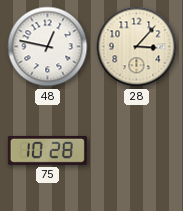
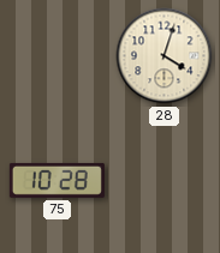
48: 12:47 -> none
28: 3:07 -> 4:03
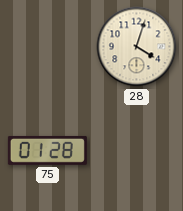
75: 10:28 -> 01:28
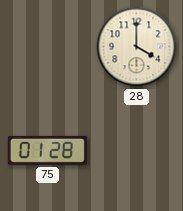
28: 4:03 -> 4:00
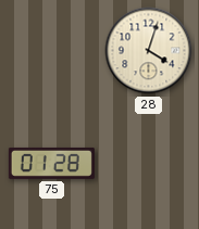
28: 4:00 -> 4:03
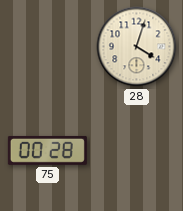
75: 01:28 -> 00:28
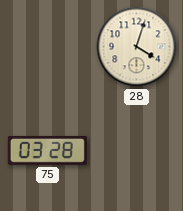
75: 00:28 -> 03:28
